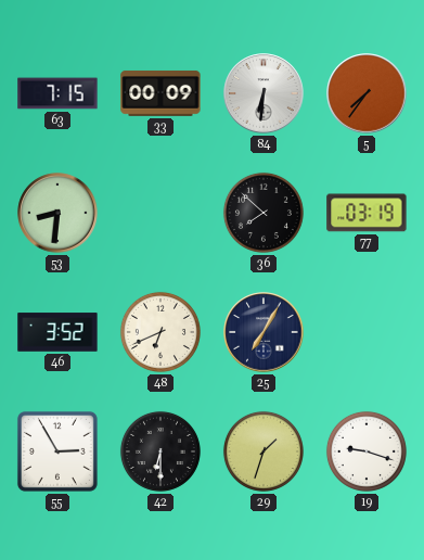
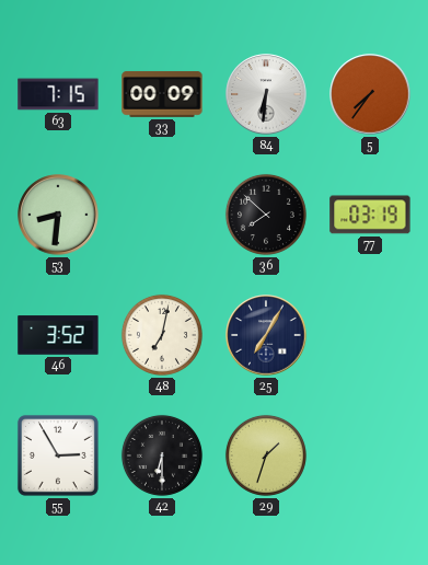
48: 6:41 -> 7:02
19: 9:18 -> none
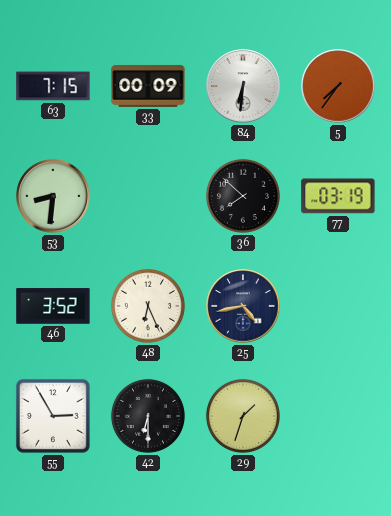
48: 7:02 -> 6:26
25: 7:05 -> 4:43
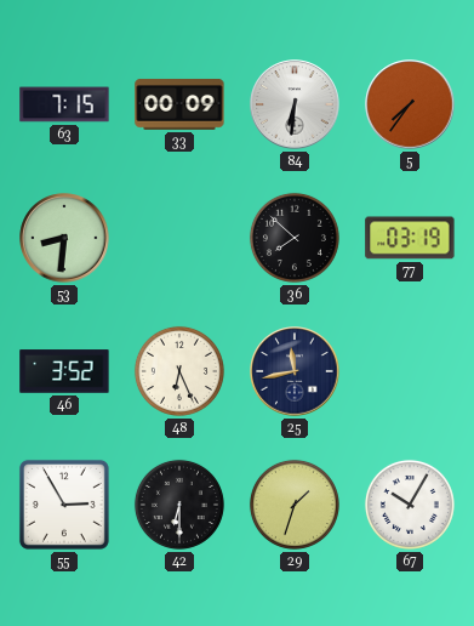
25: 4:43 -> 11:43
67: none -> 10:05
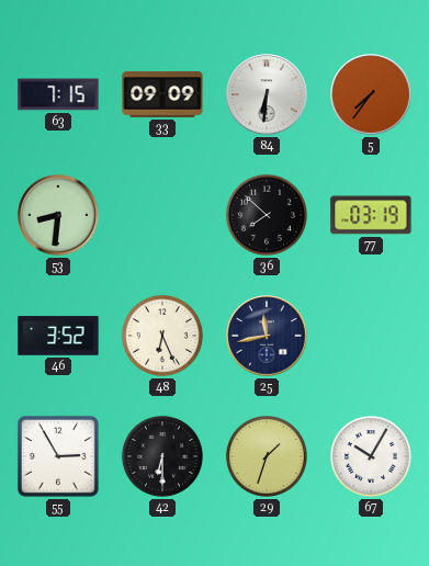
33: 00:09 -> 09:09
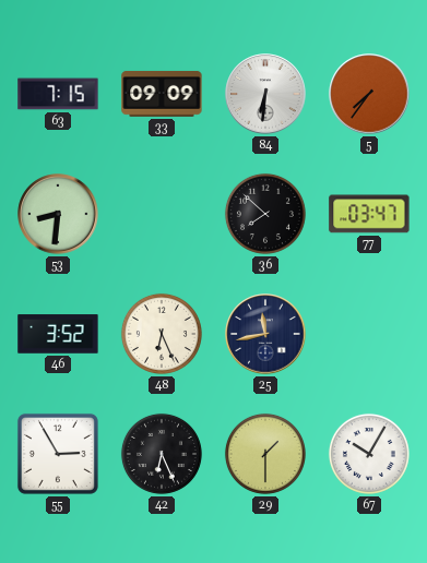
77: 03:19 -> 03:47
42: 6:30 -> 6:26
29: 1:33 -> 1:30
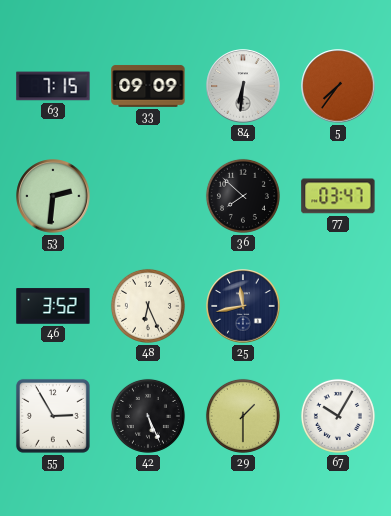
53: 8:31 -> 2:31
42: 6:26 -> 5:26
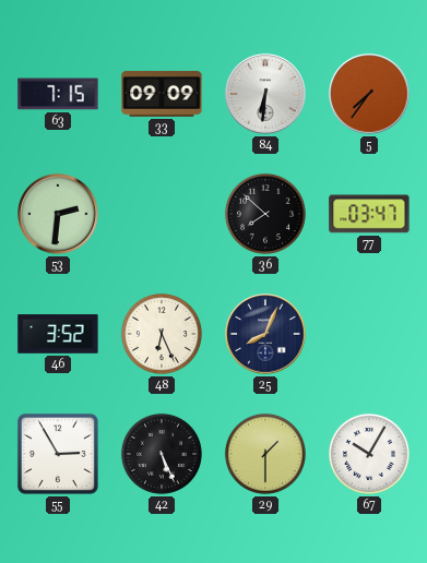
25: 11:43 -> 8:04
